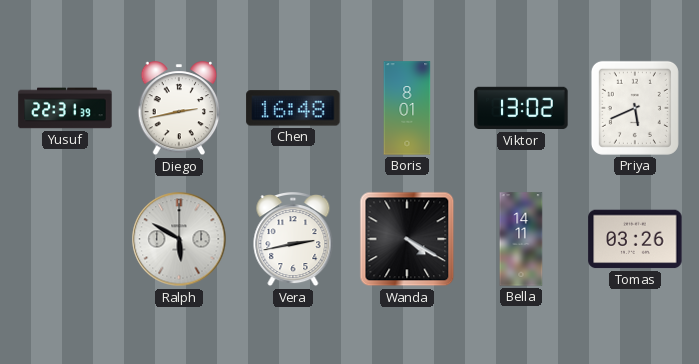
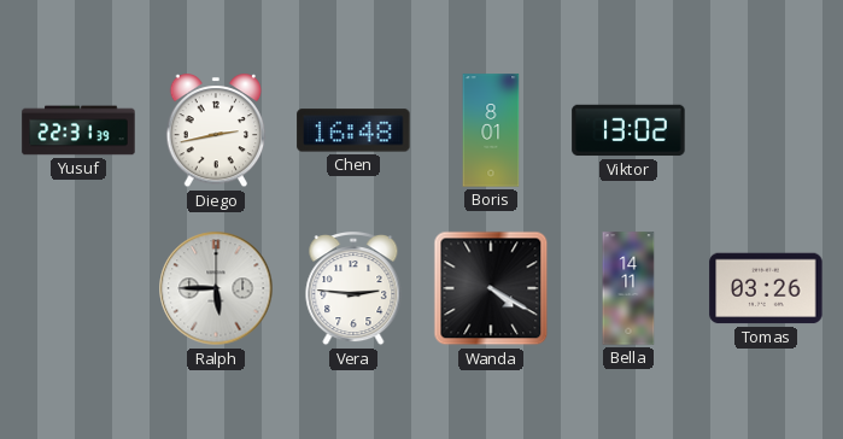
Priya: 5:41 -> none
Ralph: 5:50 -> 5:45
Vera: 2:43 -> 2:46
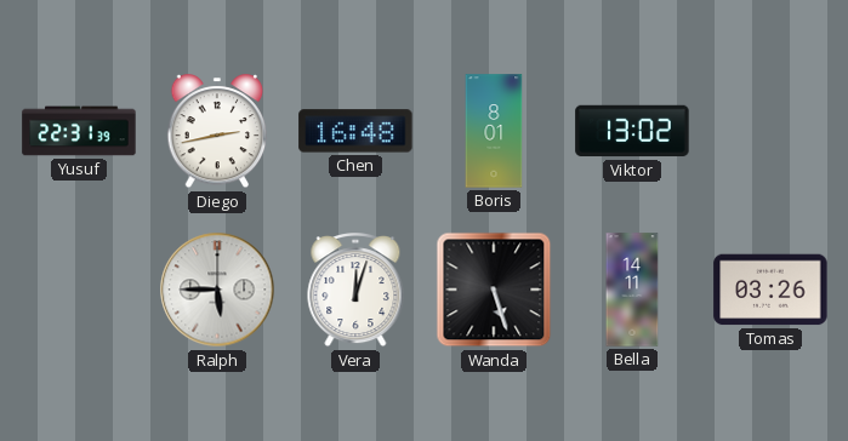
Vera: 2:46 -> 12:03
Wanda: 4:20 -> 5:27
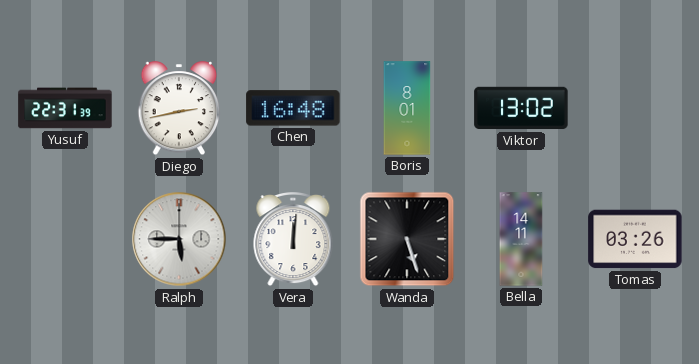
Vera: 12:03 -> 12:01
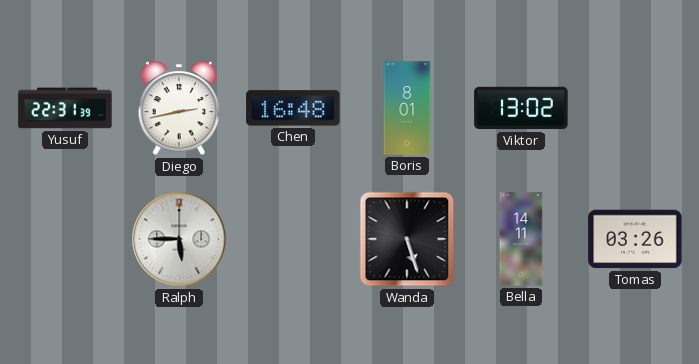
Vera: 12:01 -> none
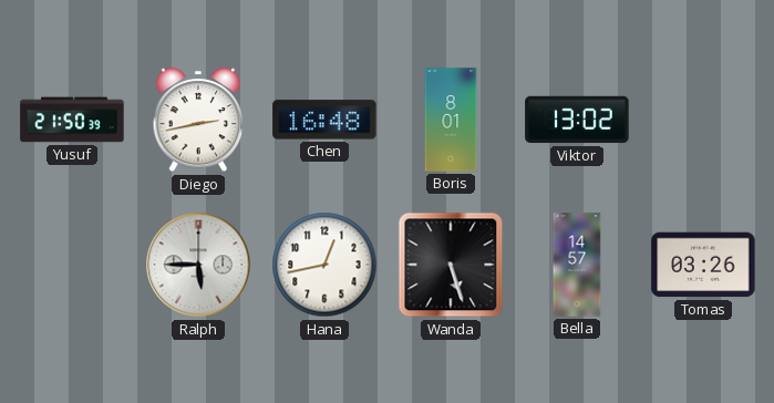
Yusuf: 22:31 -> 21:50
Hana: none -> 12:43
Bella: 14:11 -> 14:57
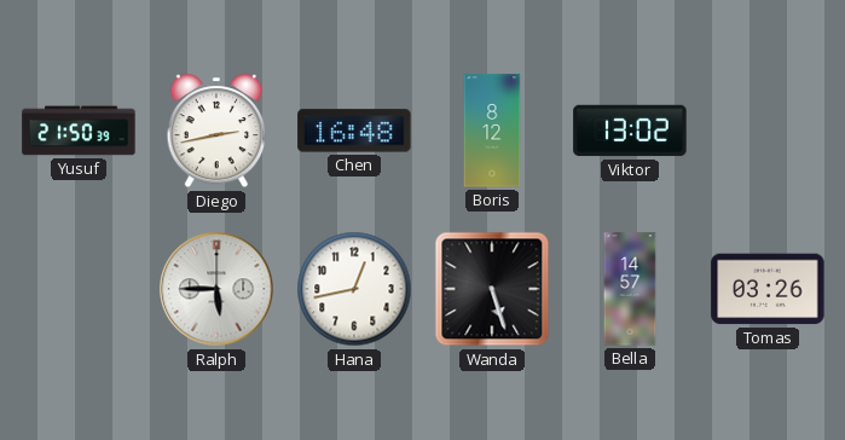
Boris: 8:01 -> 8:12
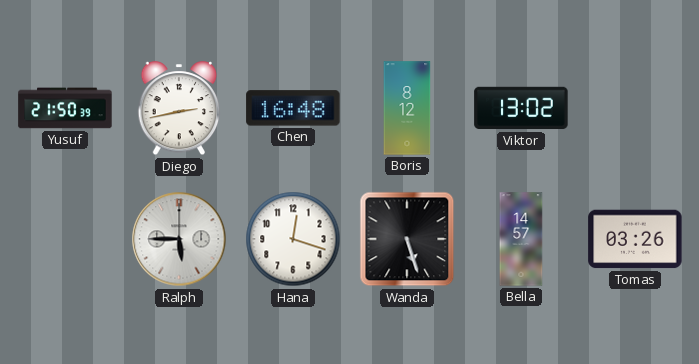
Hana: 12:43 -> 12:18
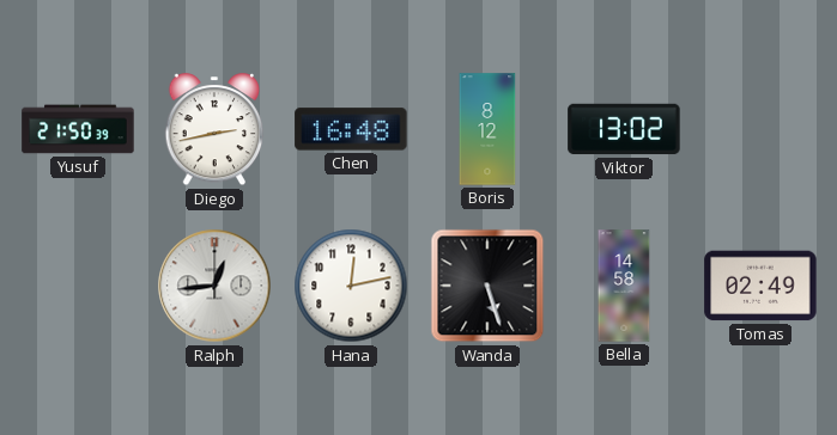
Ralph: 5:45 -> 12:44
Hana: 12:18 -> 12:13
Bella: 14:57 -> 14:58
Tomas: 03:26 -> 02:49
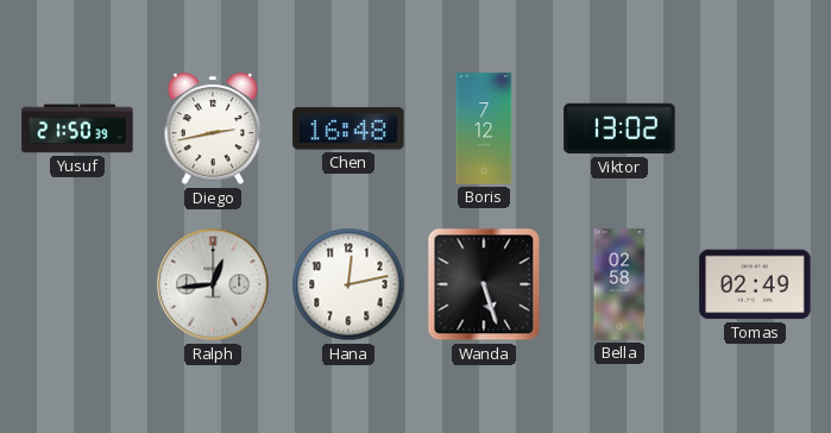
Boris: 8:12 -> 7:12
Bella: 14:58 -> 02:58
